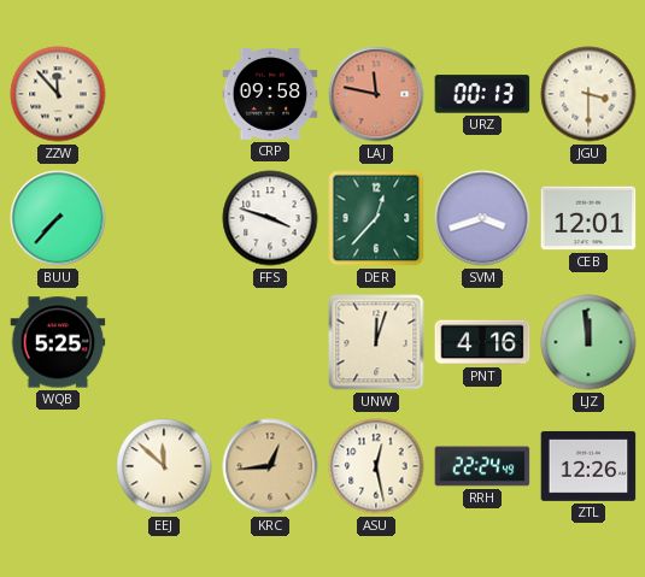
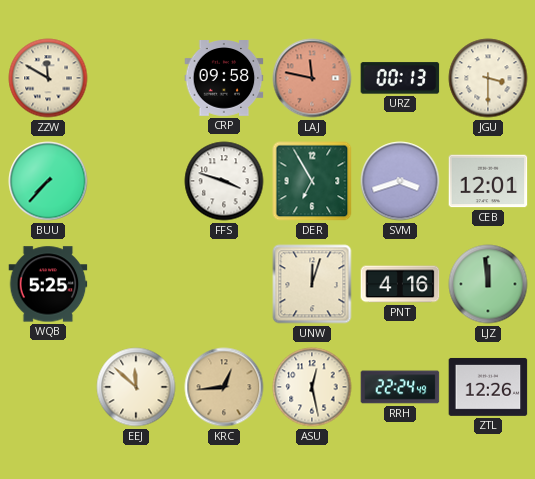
ZZW: 11:53 -> 11:50
DER: 12:37 -> 6:55
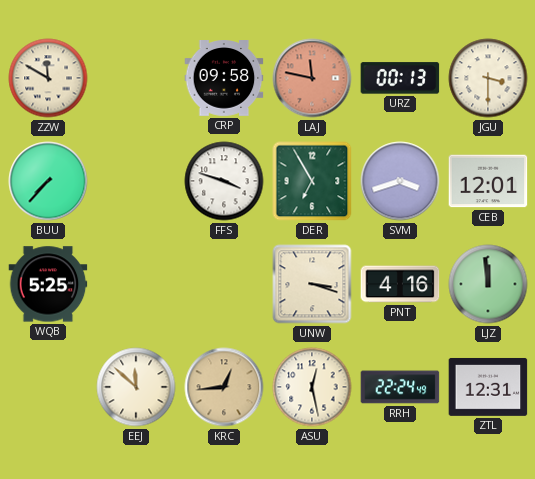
UNW: 12:03 -> 3:18
ZTL: 12:26 -> 12:31
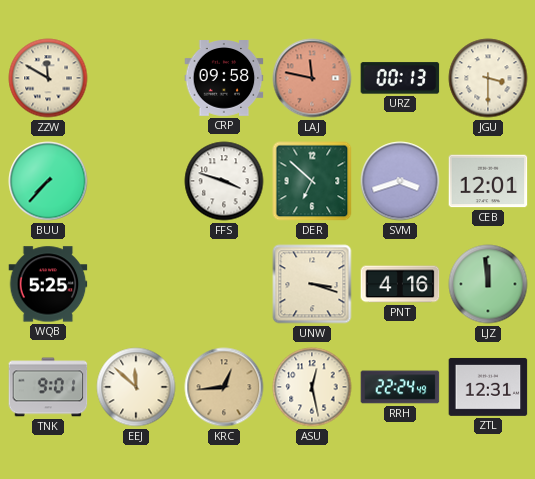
DER: 6:55 -> 6:52
TNK: none -> 9:01
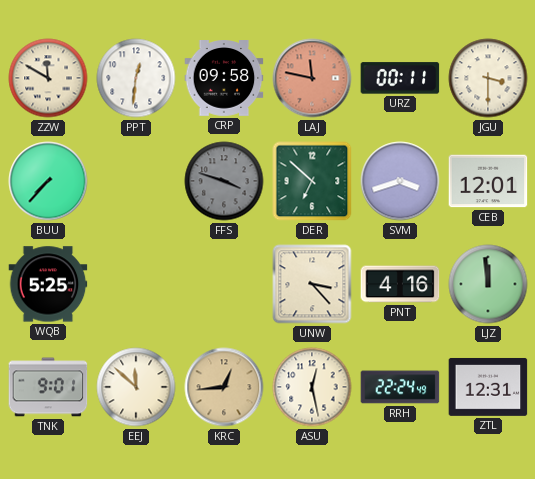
PPT: none -> 12:31
URZ: 00:13 -> 00:11
FFS dial: white -> grey
UNW: 3:18 -> 3:23
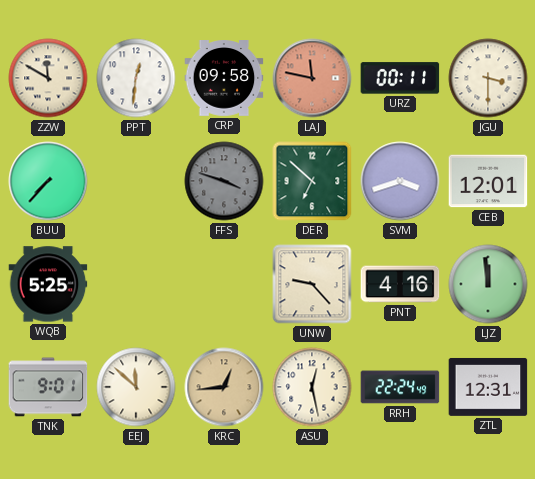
UNW: 3:23 -> 9:23
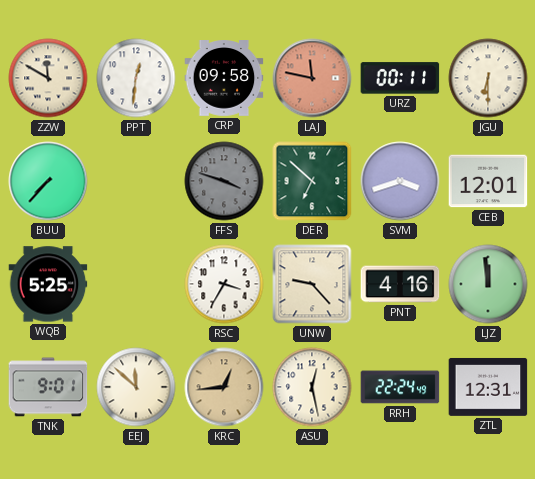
JGU: 3:30 -> 6:30
RSC: none -> 3:35
